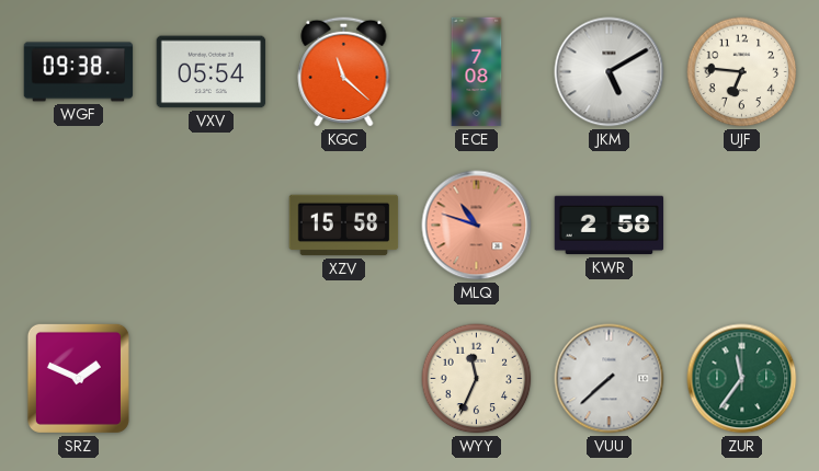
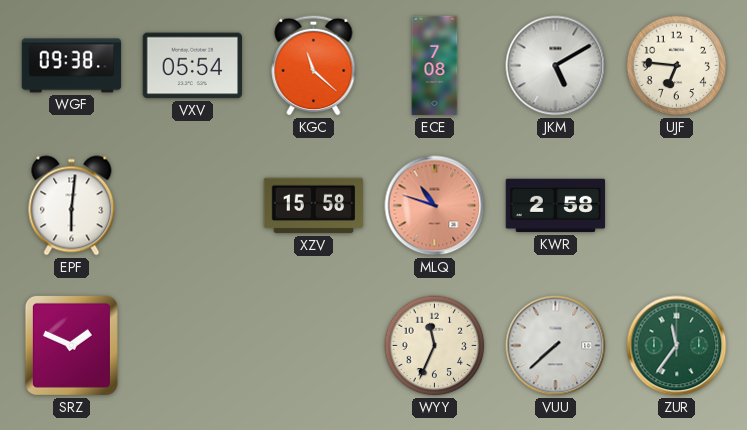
EPF: none -> 6:01
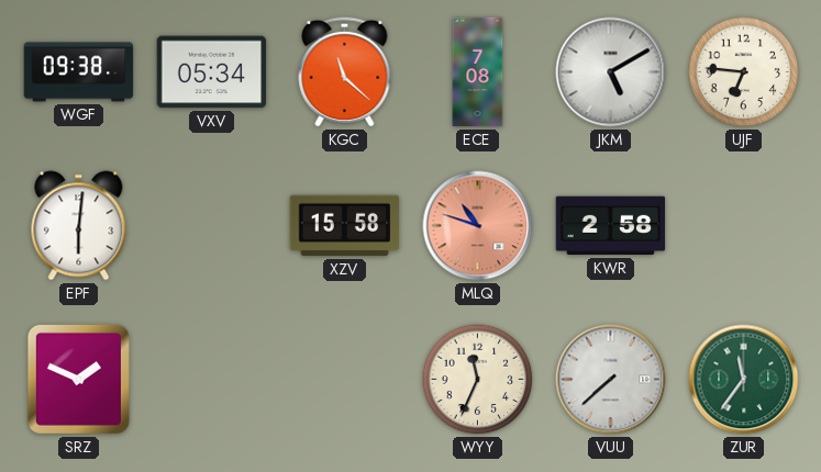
VXV: 05:54 -> 05:34
